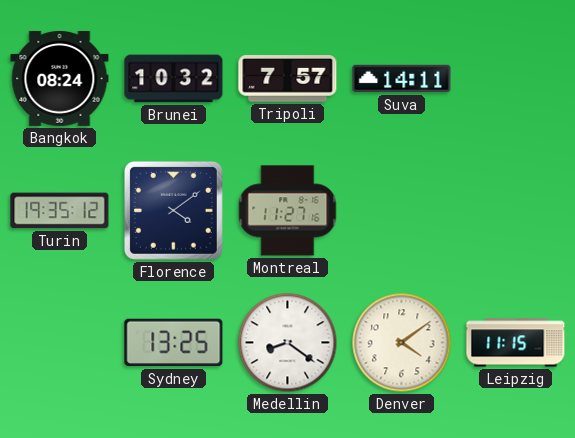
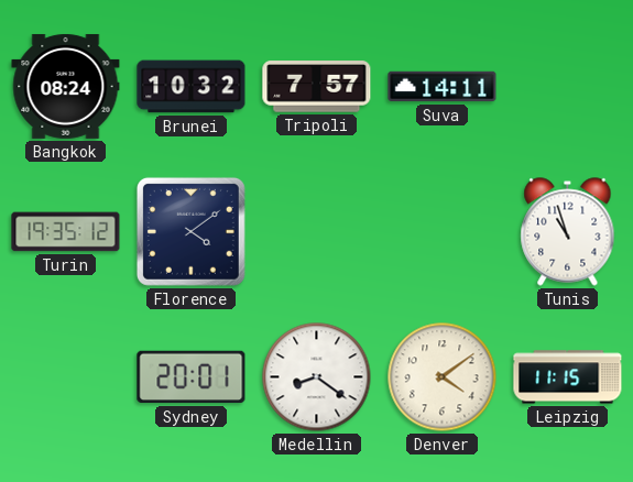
Montreal: 11:27 -> none
Tunis: none -> 10:57
Sydney: 13:25 -> 20:01
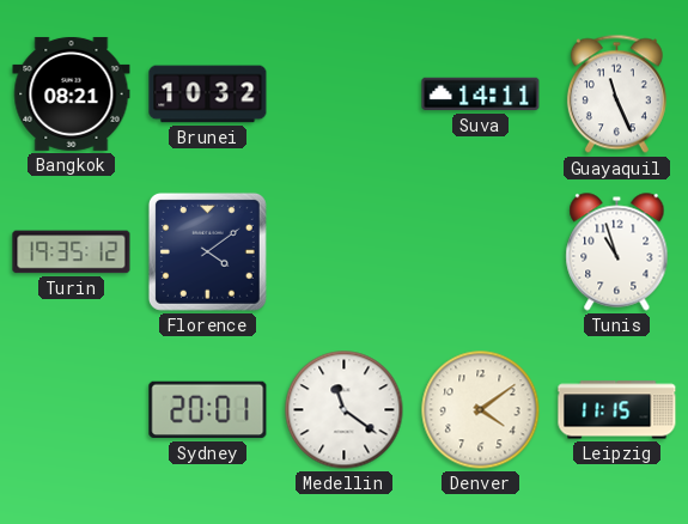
Bangkok: 08:24 -> 08:21
Tripoli: 7:57 -> none
Guayaquil: none -> 11:26
Medellin: 8:21 -> 11:21
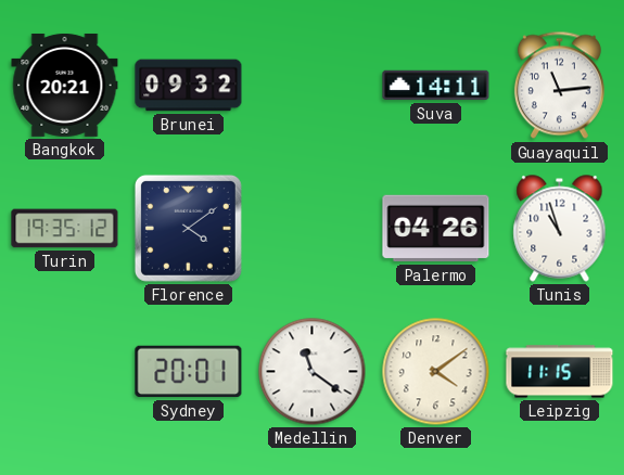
Bangkok: 08:21 -> 20:21
Brunei: 10:32 -> 09:32
Guayaquil: 11:26 -> 11:14
Palermo: none -> 04:26
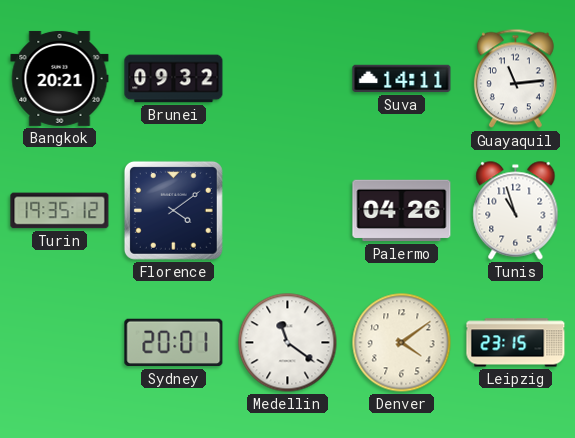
Leipzig: 11:15 -> 23:15
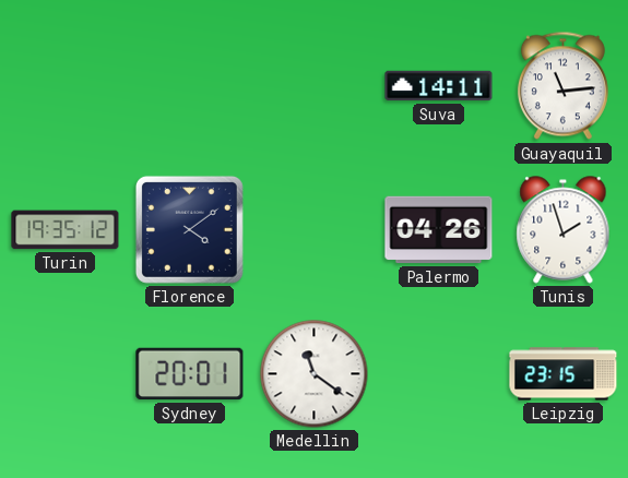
Bangkok: 20:21 -> none
Brunei: 09:32 -> none
Tunis: 10:57 -> 1:57
Denver: 4:09 -> none
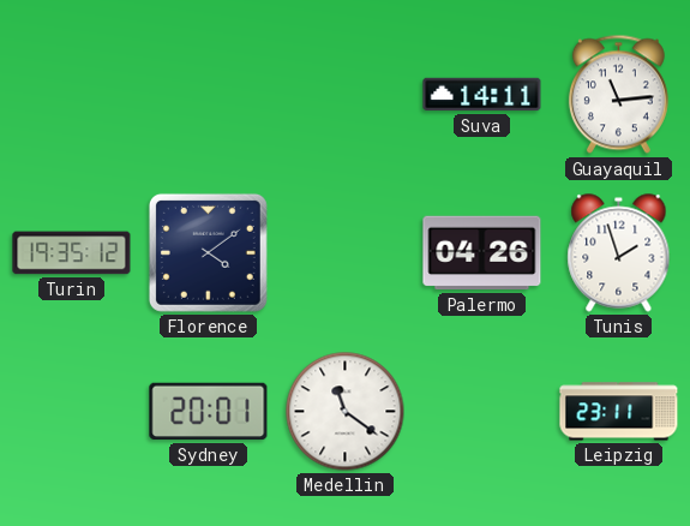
Leipzig: 23:15 -> 23:11
